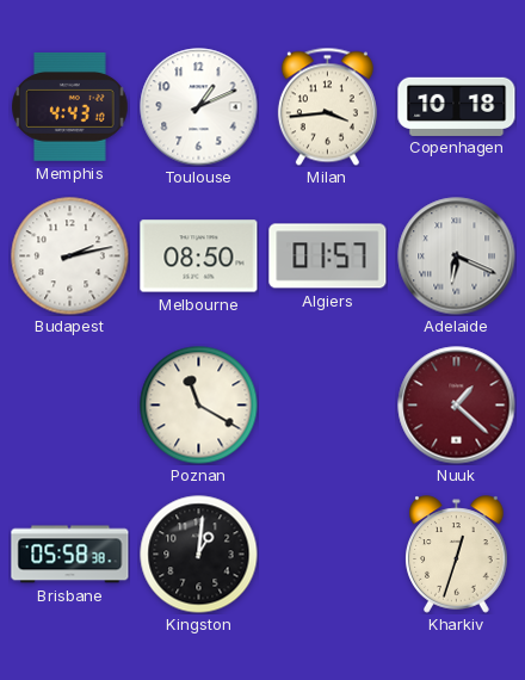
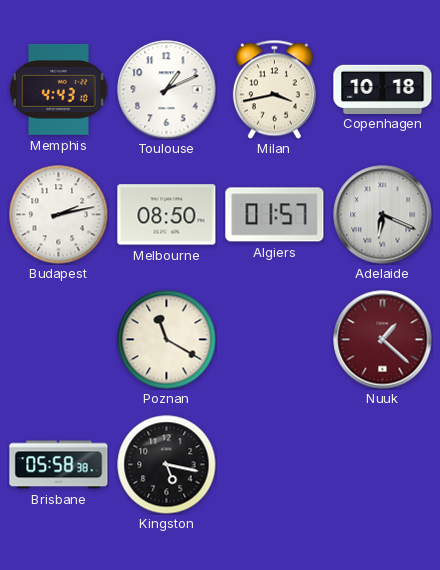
Milan: 3:44 -> 3:43
Kingston: 1:01 -> 5:17
Kharkiv: 12:33 -> none
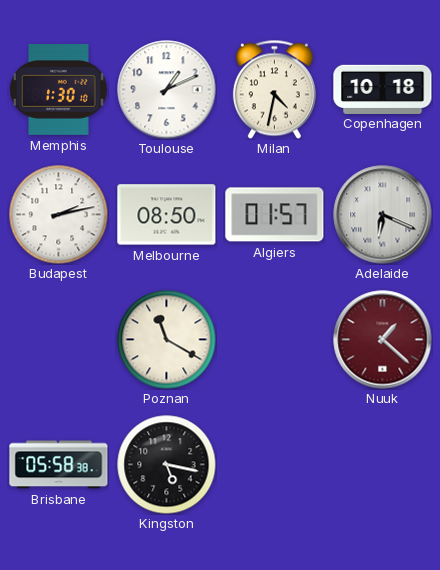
Memphis: 4:43 -> 1:30
Milan: 3:43 -> 4:32
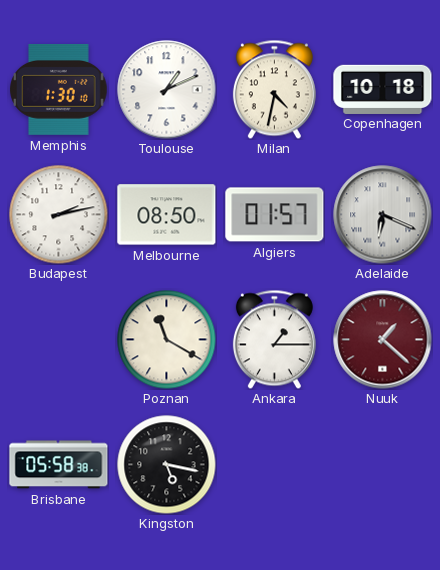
Ankara: none -> 1:15
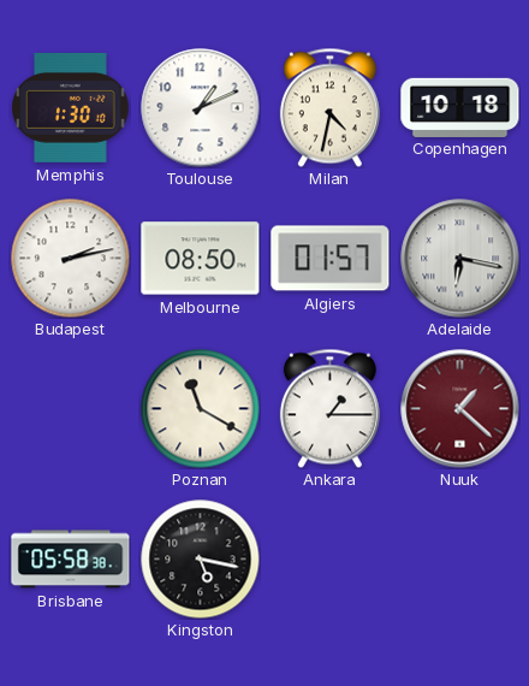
Adelaide: 6:19 -> 6:17
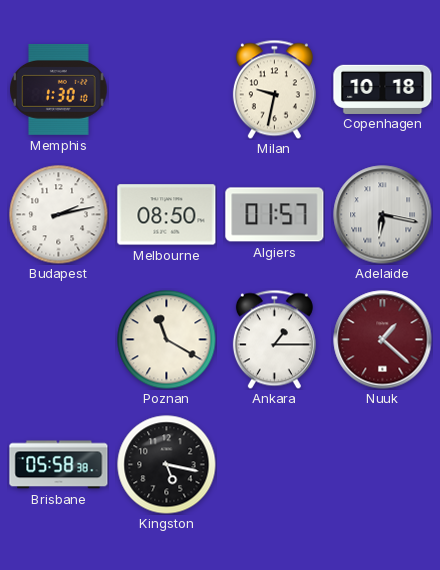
Toulouse: 1:11 -> none
Milan: 4:32 -> 9:32
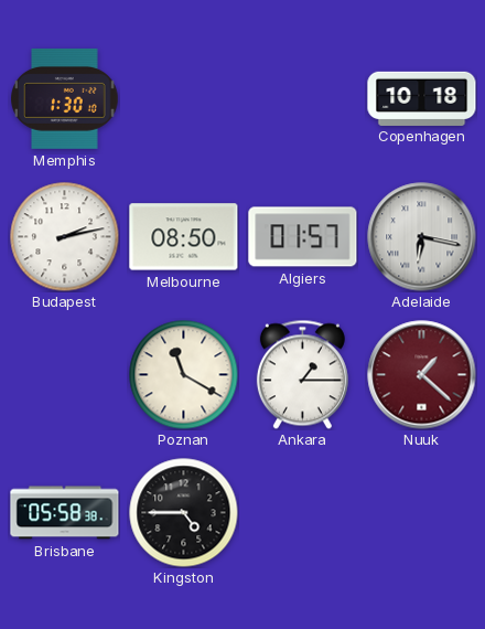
Milan: 9:32 -> none
Kingston: 5:17 -> 4:45
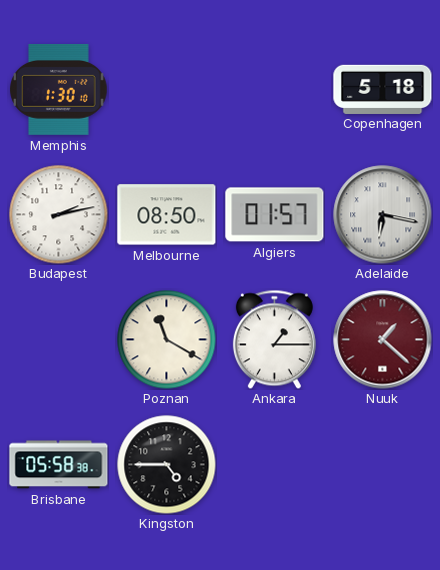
Copenhagen: 10:18 -> 5:18
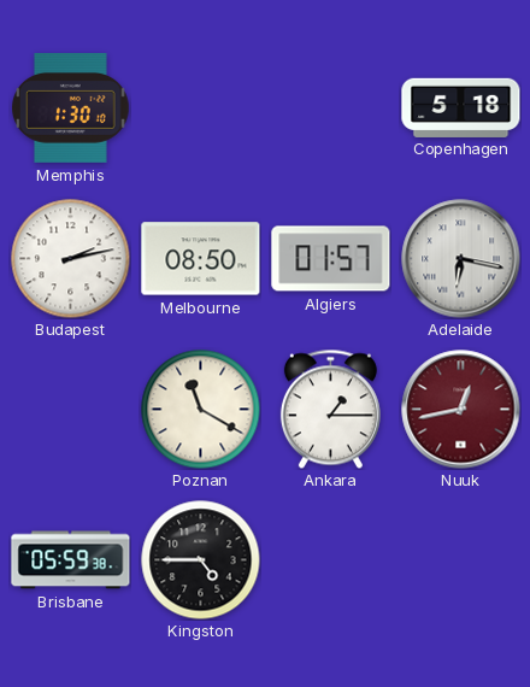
Nuuk: 1:22 -> 12:43
Brisbane: 05:58 -> 05:59
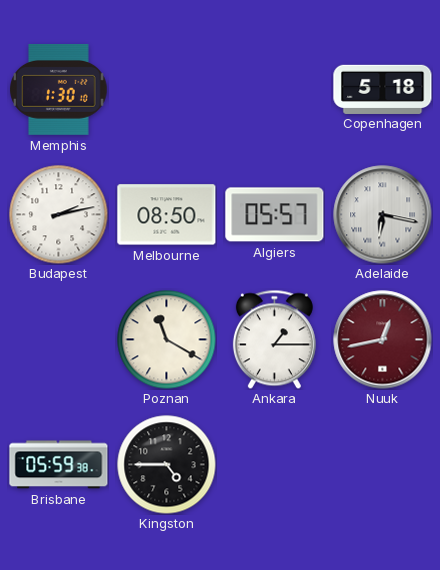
Algiers: 01:57 -> 05:57
